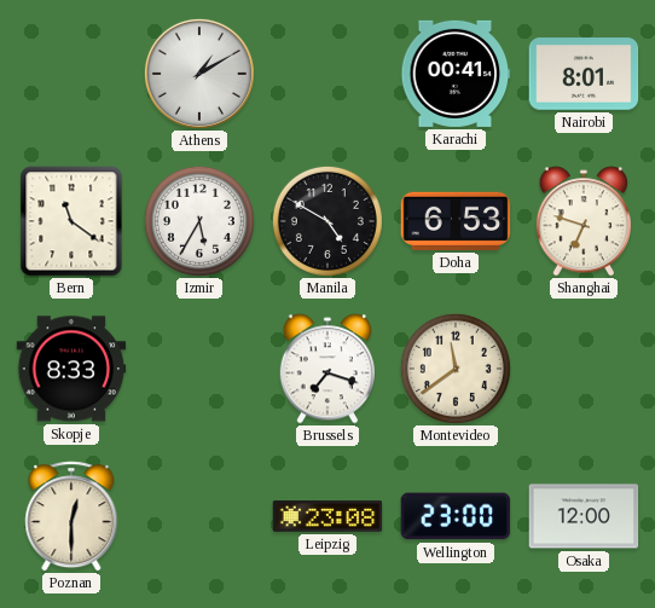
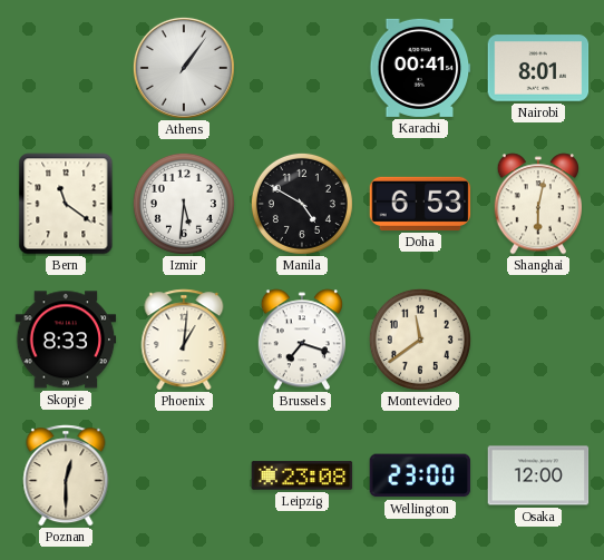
Athens: 1:10 -> 1:06
Izmir: 5:35 -> 5:31
Shanghai: 6:48 -> 6:02
Phoenix: none -> 1:01
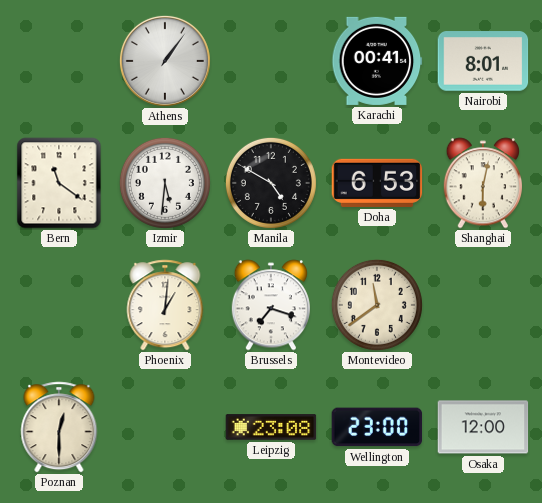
Skopje: 8:33 -> none
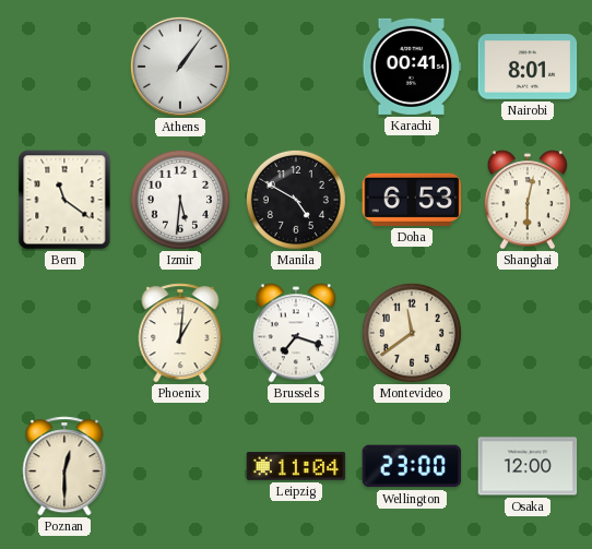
Leipzig: 23:08 -> 11:04
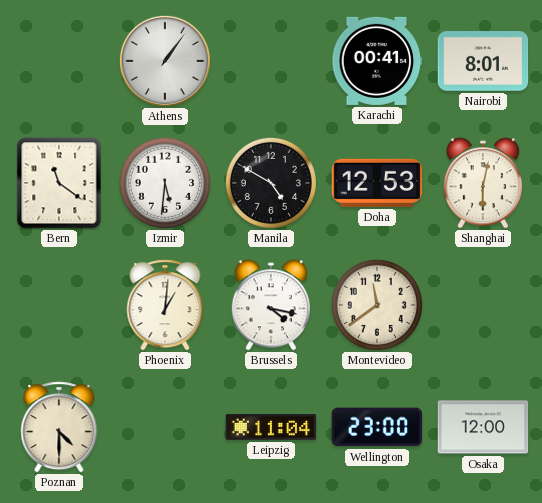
Doha: 6:53 -> 12:53
Brussels: 7:18 -> 4:17
Poznan: 12:30 -> 4:30
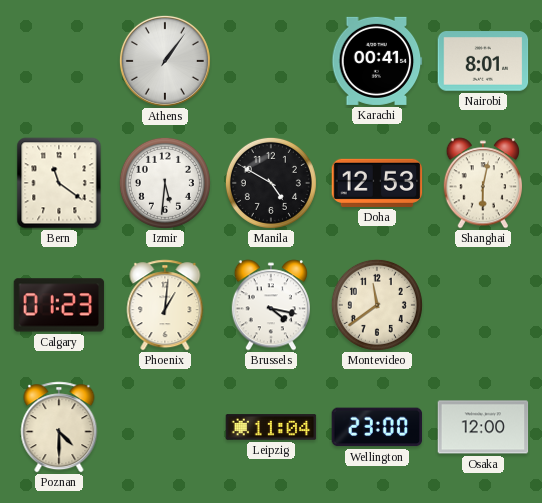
Calgary: none -> 01:23
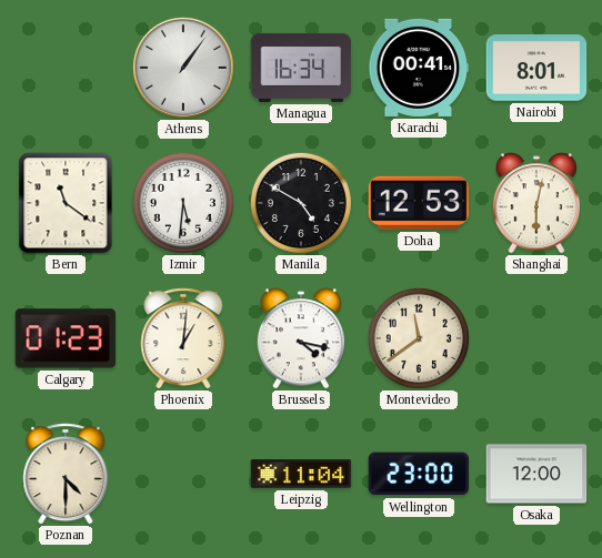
Managua: none -> 16:34
